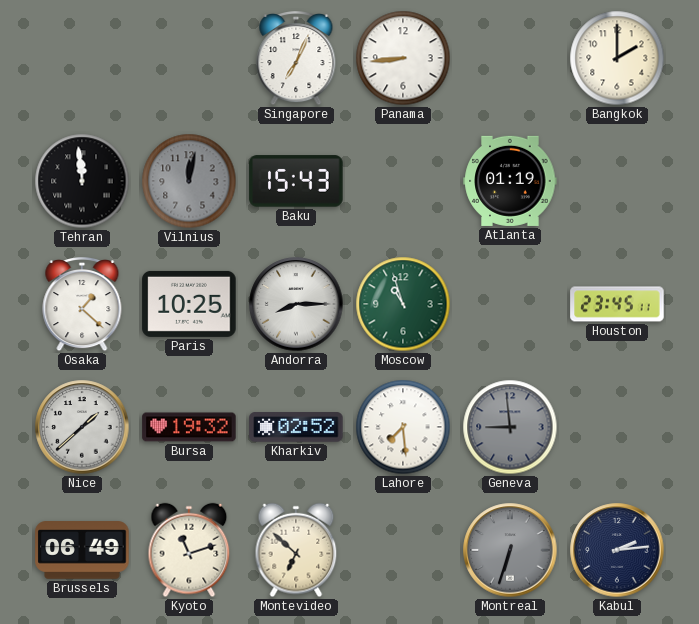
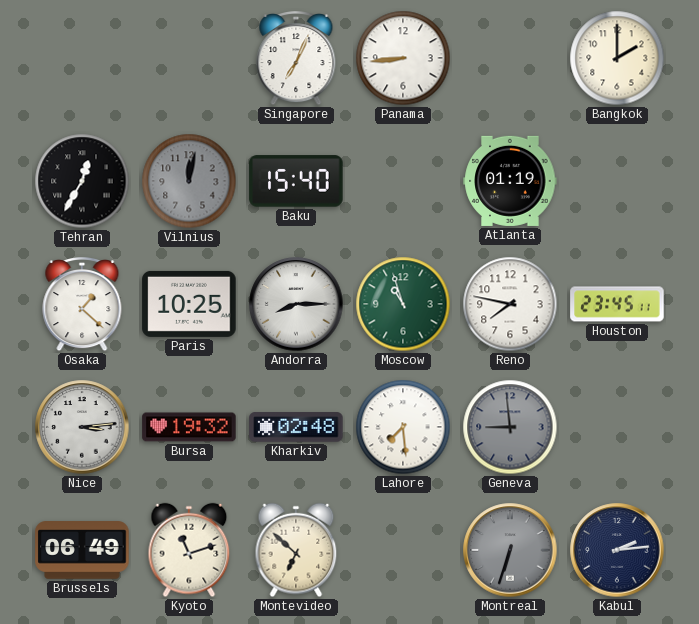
Tehran: 11:59 -> 12:35
Baku: 15:43 -> 15:40
Reno: none -> 7:47
Nice: 1:38 -> 3:14
Kharkiv: 02:52 -> 02:48
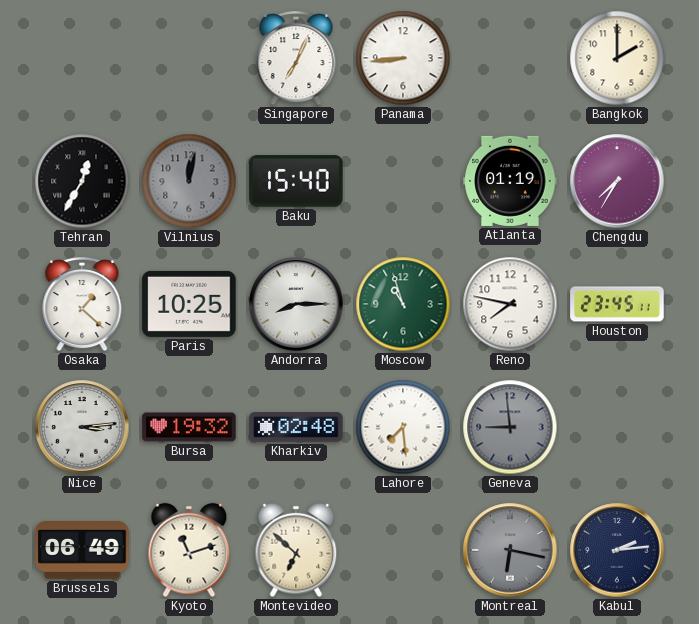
Chengdu: none -> 7:35
Montreal: 6:33 -> 6:17
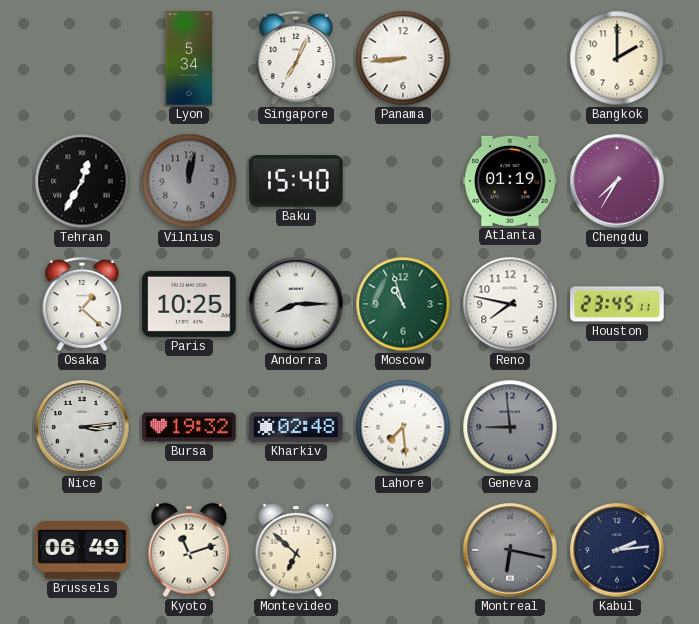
Lyon: none -> 5:34
